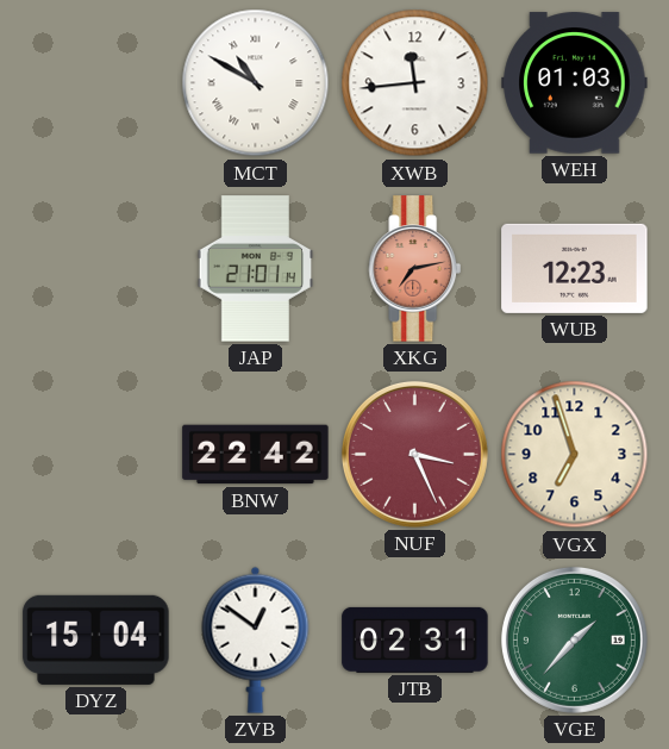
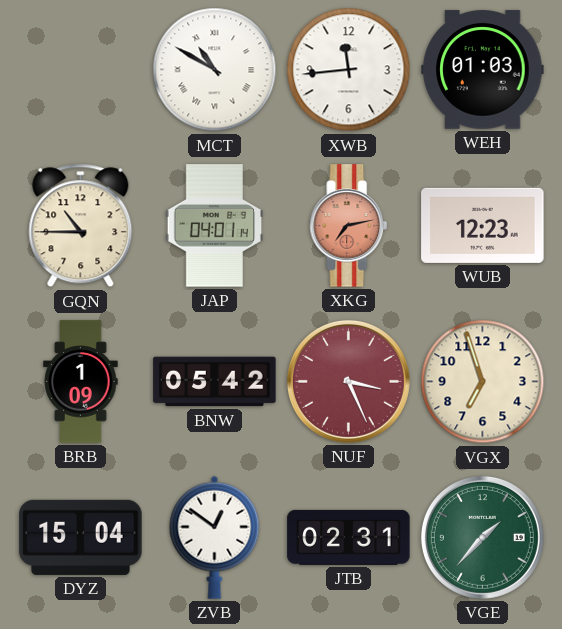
GQN: none -> 10:45
JAP: 21:01 -> 04:01
BRB: none -> 1:09
BNW: 22:42 -> 05:42
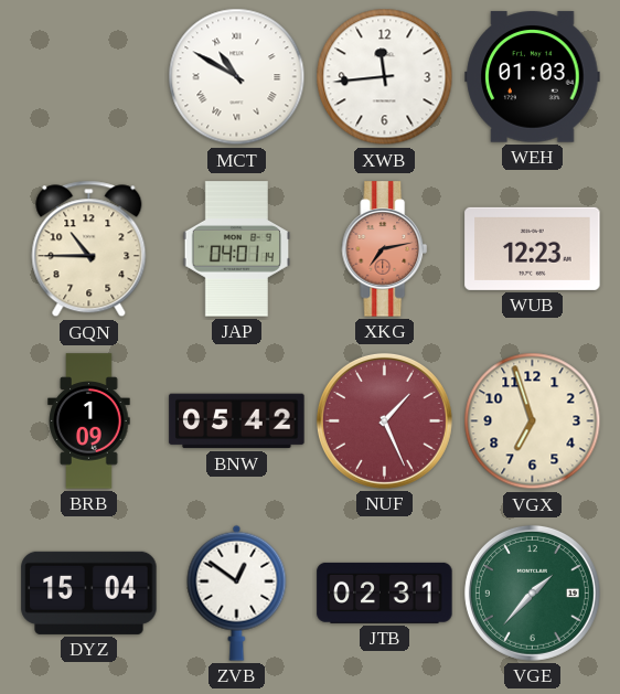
NUF: 3:26 -> 1:26
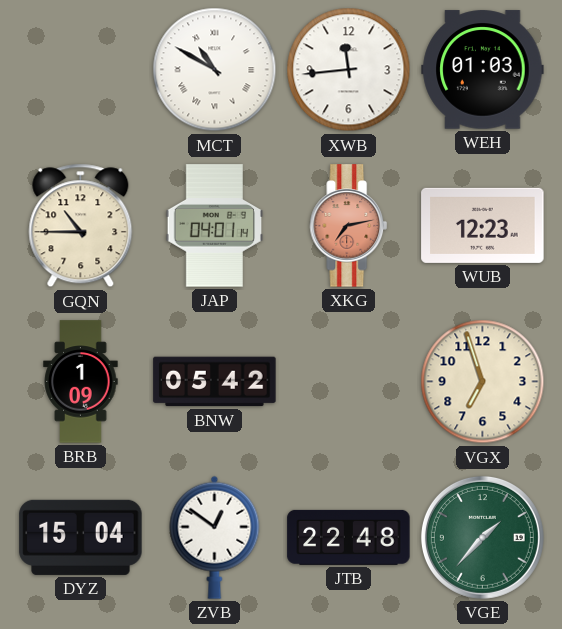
NUF: 1:26 -> none
JTB: 02:31 -> 22:48
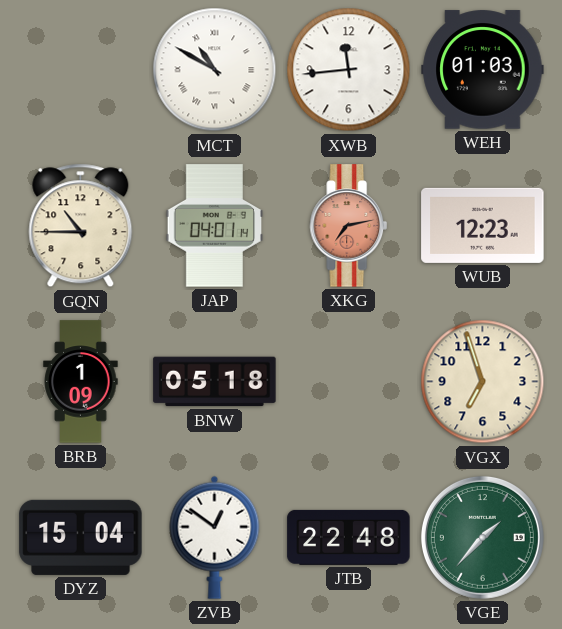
BNW: 05:42 -> 05:18
